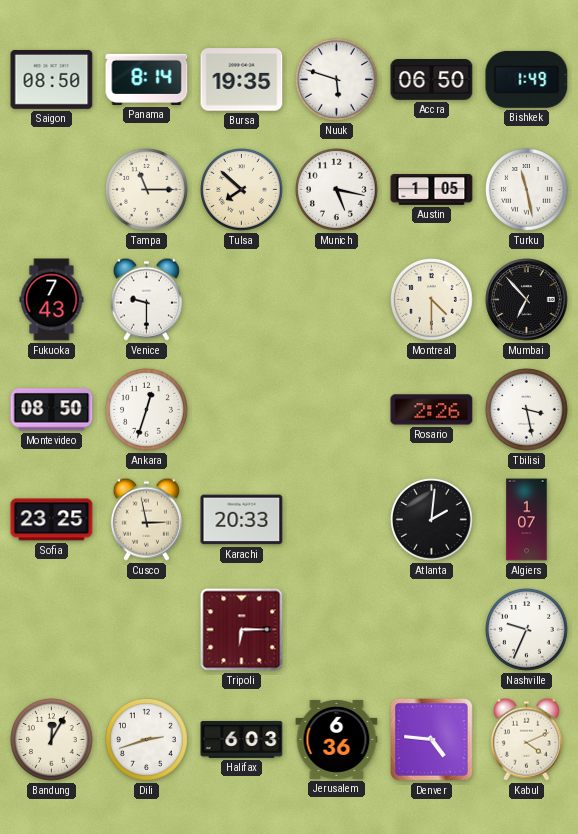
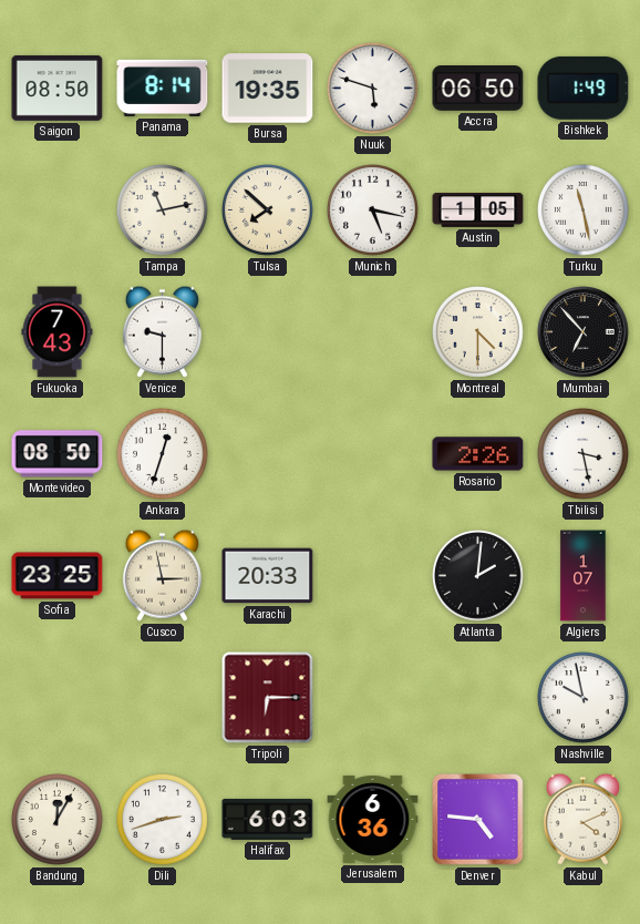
Tampa: 11:15 -> 11:13
Nashville: 9:34 -> 9:58
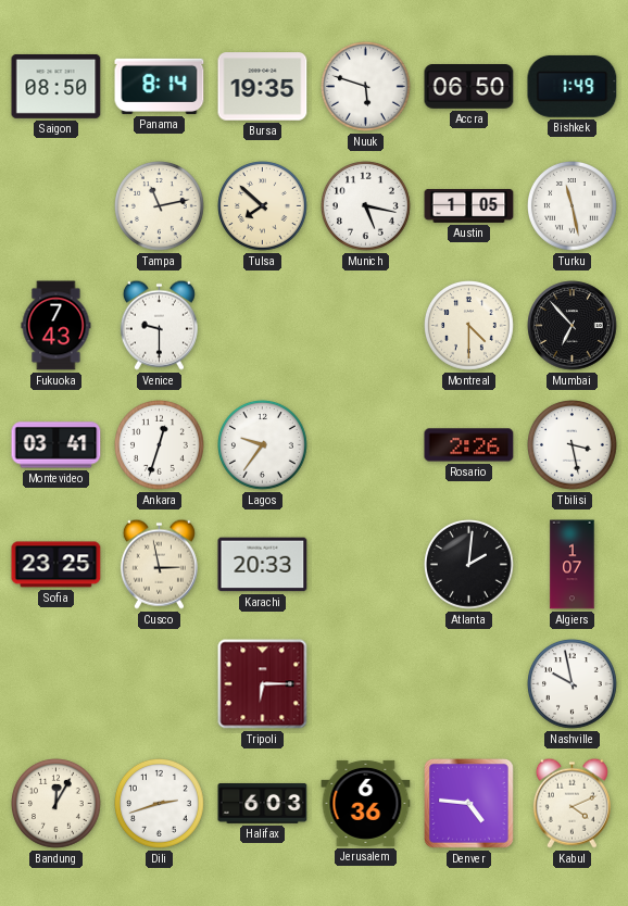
Montevideo: 08:50 -> 03:41
Lagos: none -> 9:36
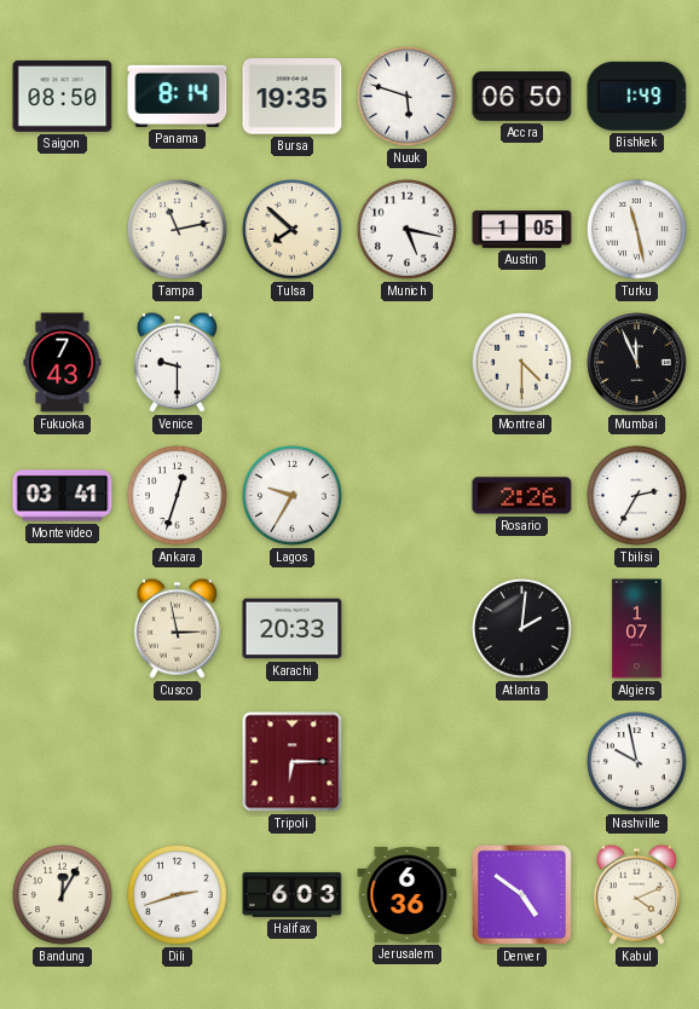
Mumbai: 6:53 -> 11:56
Lagos: 9:36 -> 9:35
Tbilisi: 3:28 -> 2:35
Sofia: 23:25 -> none
Denver: 4:46 -> 4:51
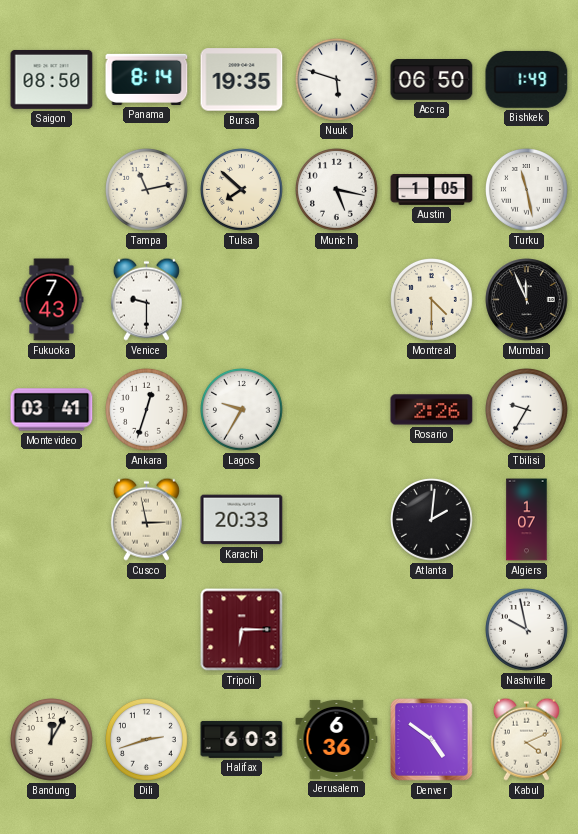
Tbilisi: 2:35 -> 9:35
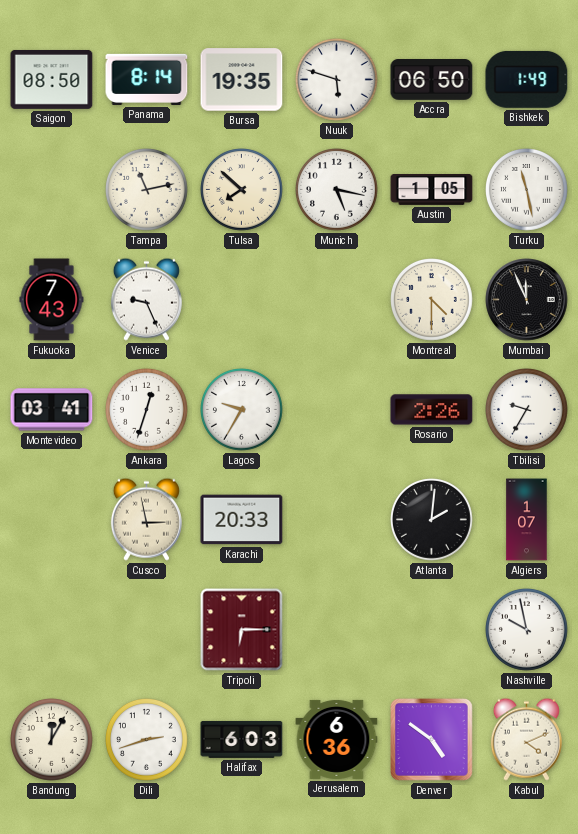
Venice: 9:30 -> 9:26
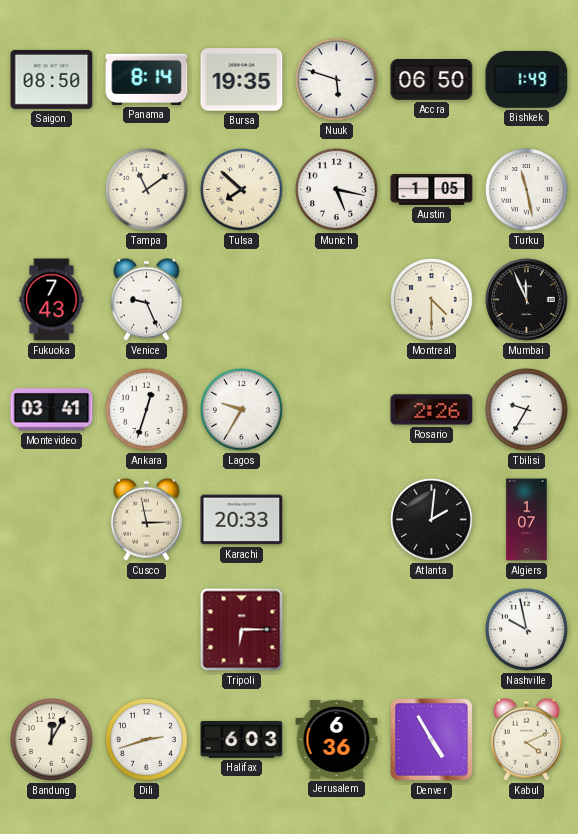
Tampa: 11:13 -> 11:09
Denver: 4:51 -> 4:55
